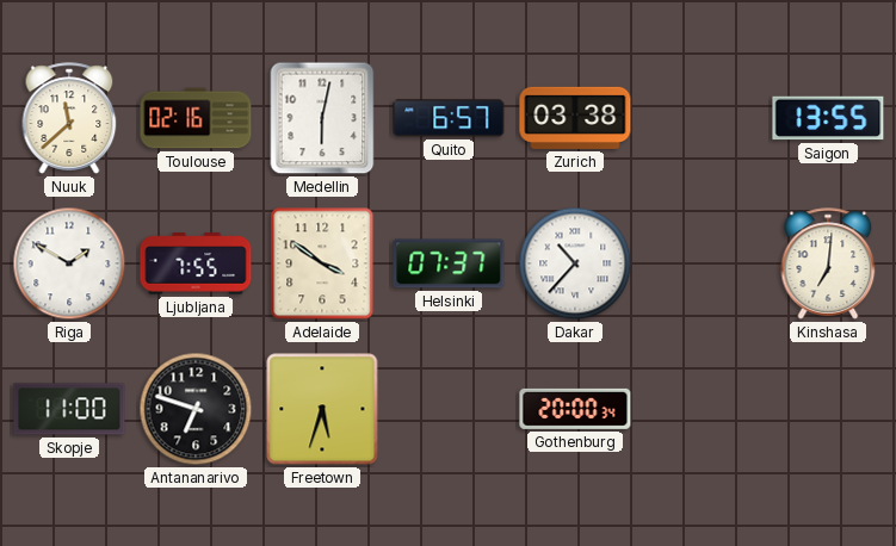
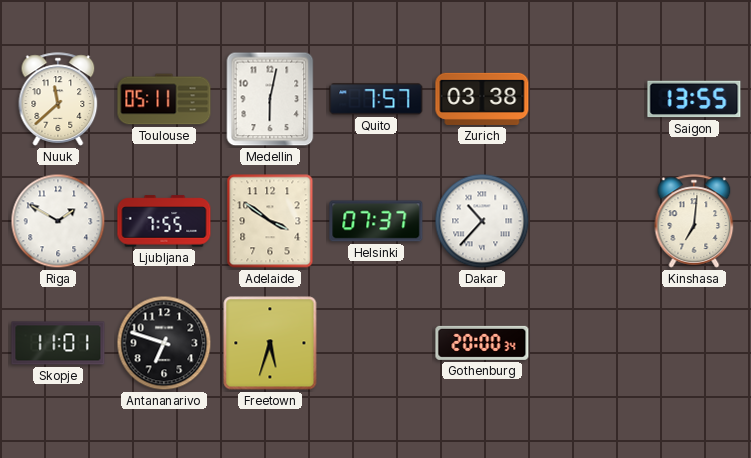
Toulouse: 02:16 -> 05:11
Quito: 6:57 -> 7:57
Skopje: 11:00 -> 11:01
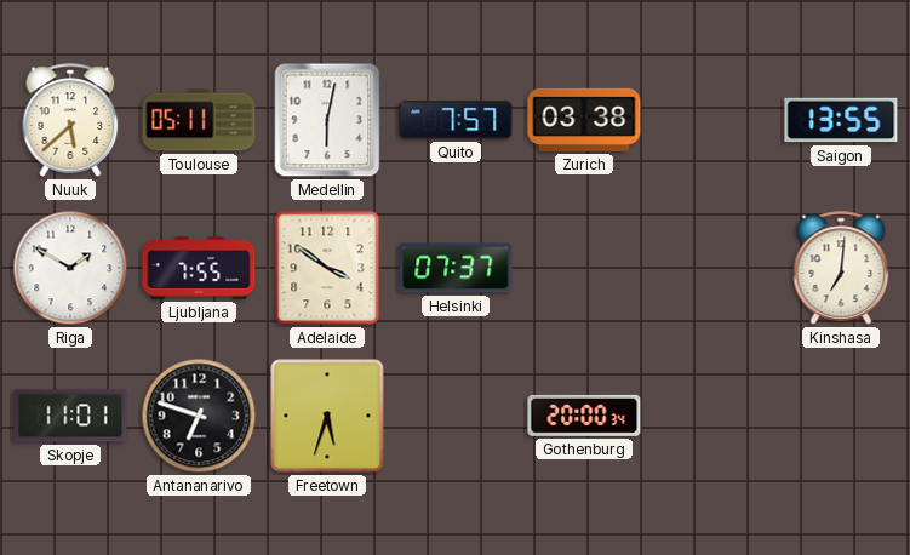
Nuuk: 11:38 -> 5:38
Dakar: 10:37 -> none
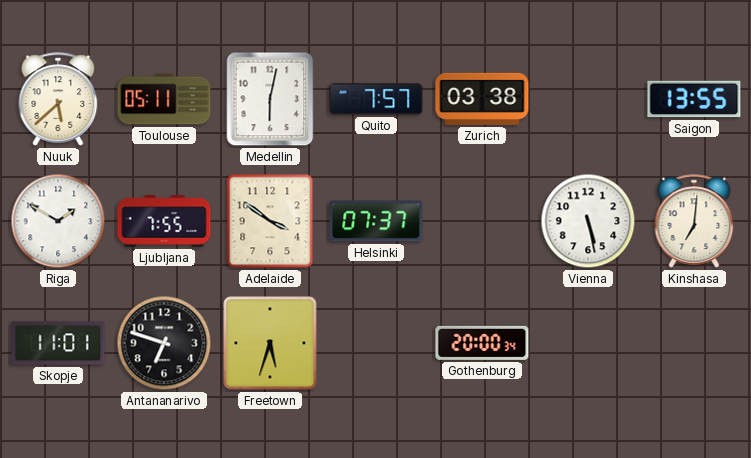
Vienna: none -> 5:28
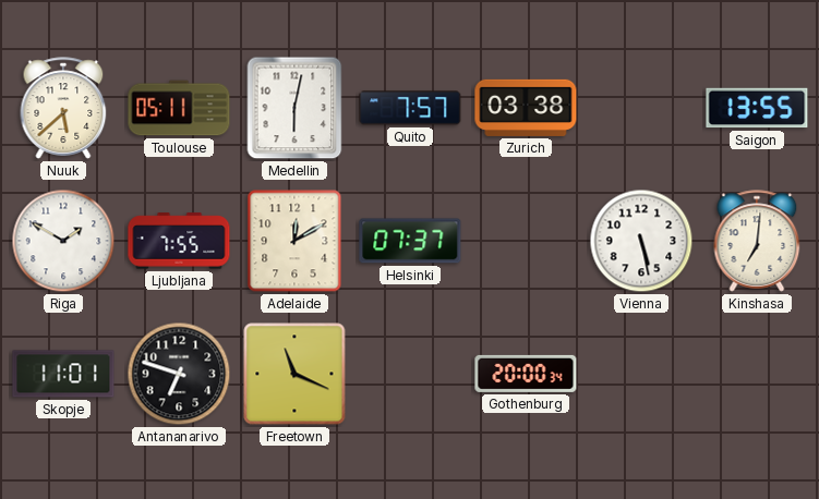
Adelaide: 3:51 -> 12:10
Freetown: 5:33 -> 11:19
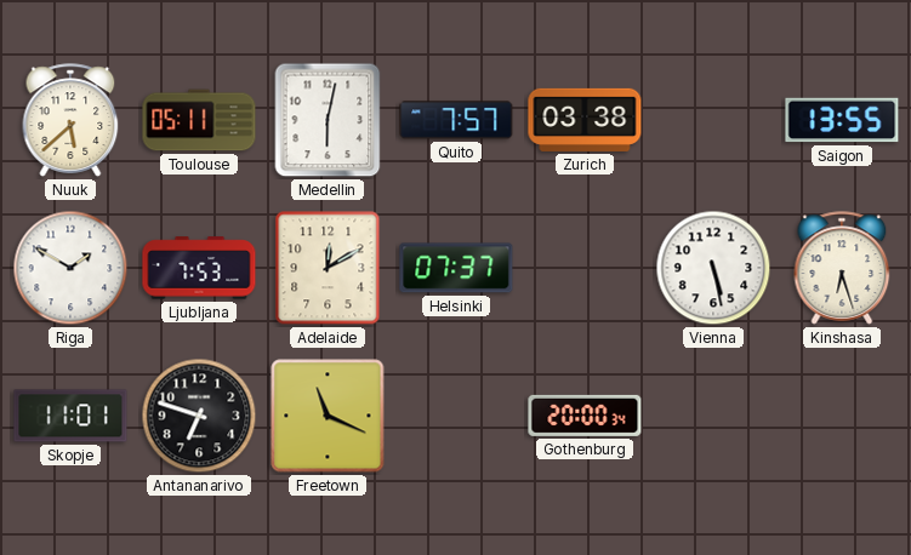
Ljubljana: 7:55 -> 7:53
Kinshasa: 7:01 -> 6:27
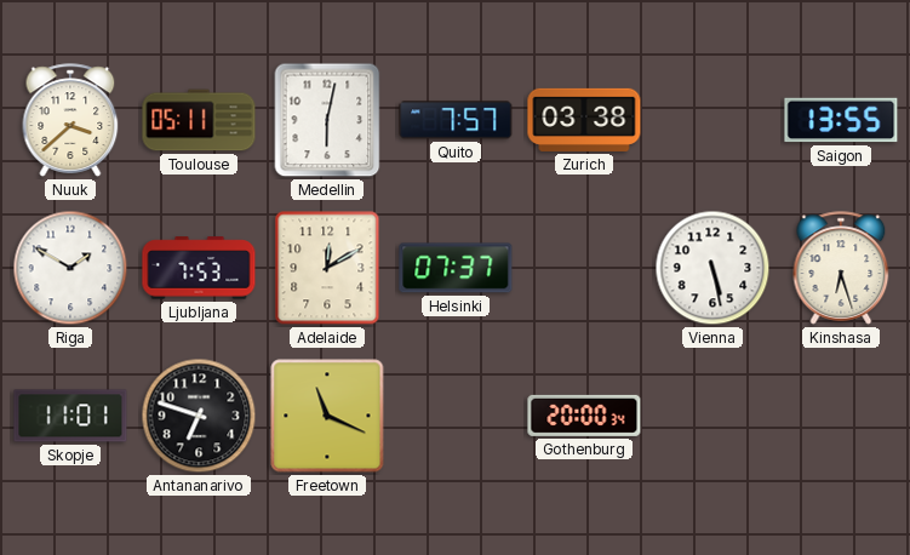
Nuuk: 5:38 -> 3:38
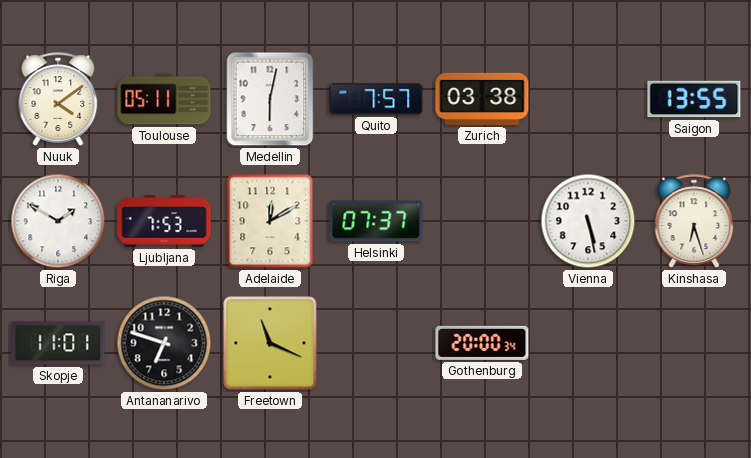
Nuuk: 3:38 -> 4:09
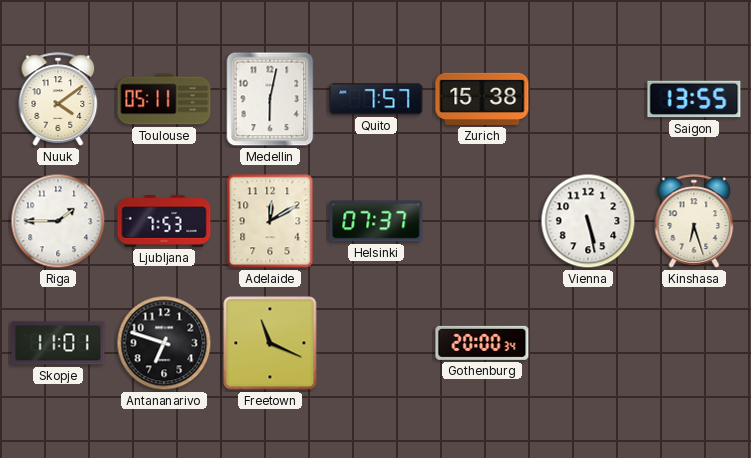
Zurich: 03:38 -> 15:38
Riga: 1:50 -> 1:45
